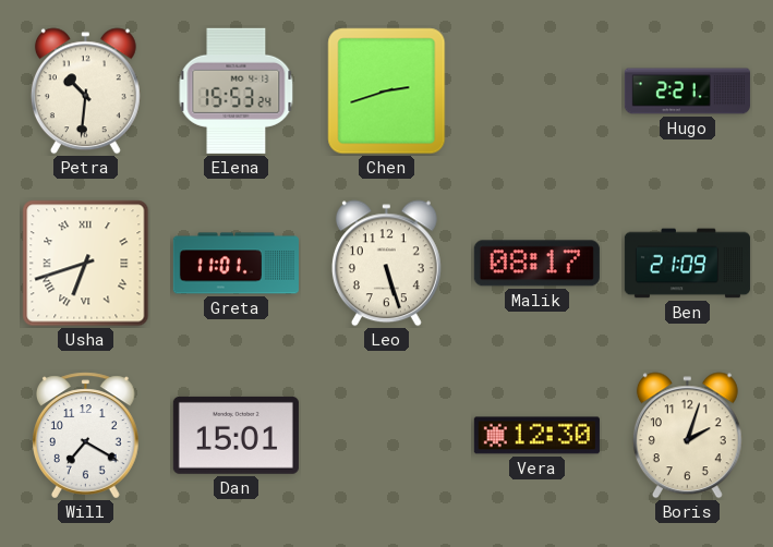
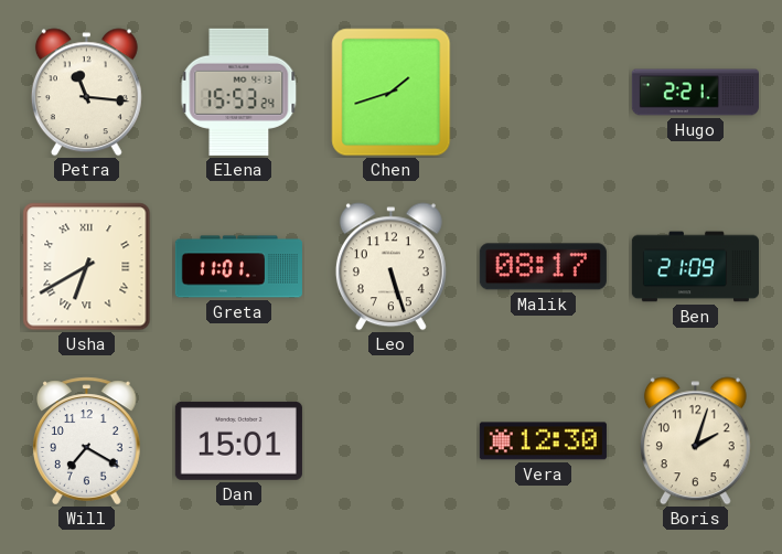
Petra: 10:31 -> 11:16
Chen: 2:42 -> 1:42
Usha: 6:42 -> 6:40
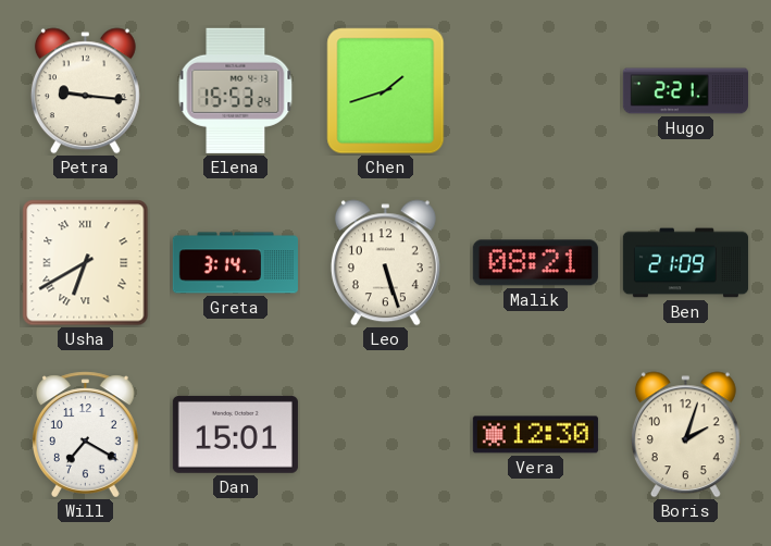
Petra: 11:16 -> 9:16
Greta: 11:01 -> 3:14
Malik: 08:17 -> 08:21
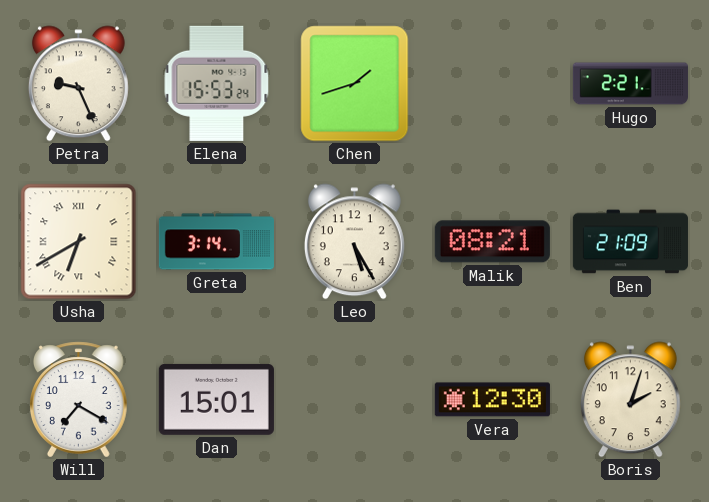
Petra: 9:16 -> 9:26
Leo: 5:27 -> 5:25
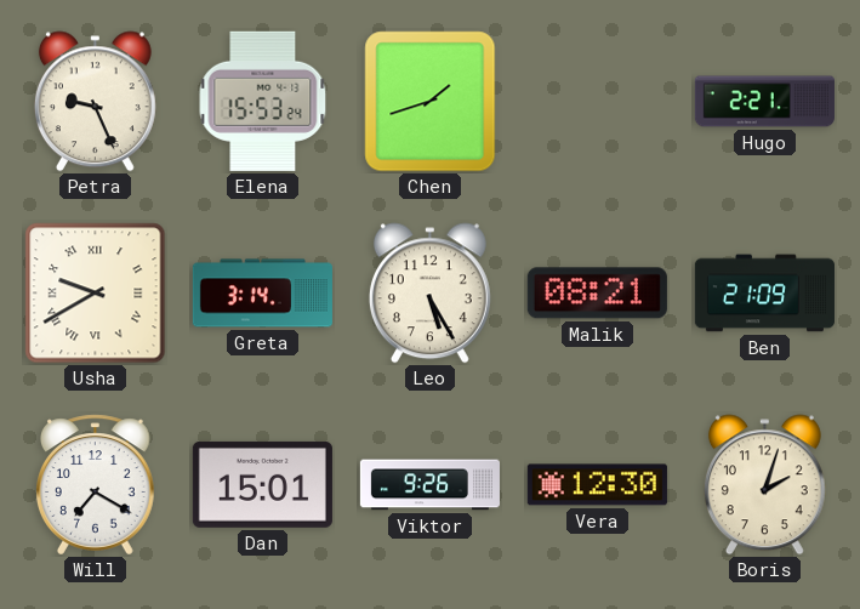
Usha: 6:40 -> 9:40
Viktor: none -> 9:26
